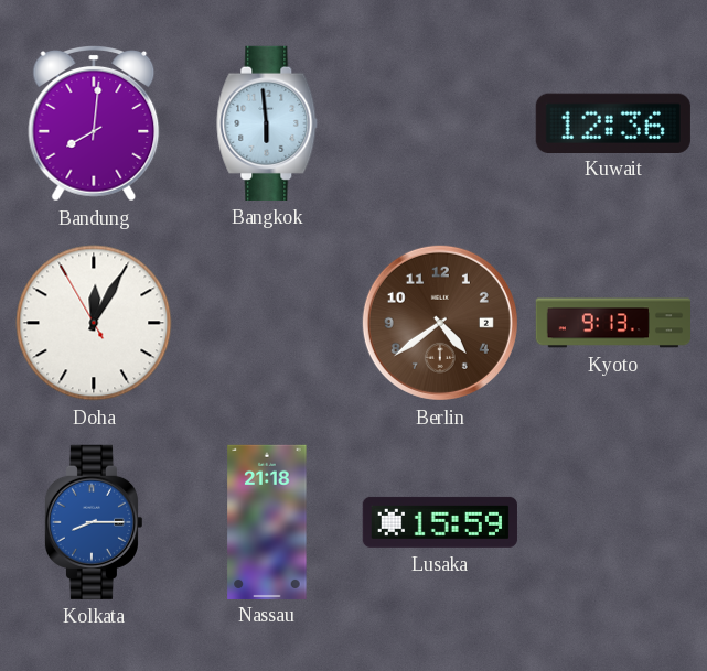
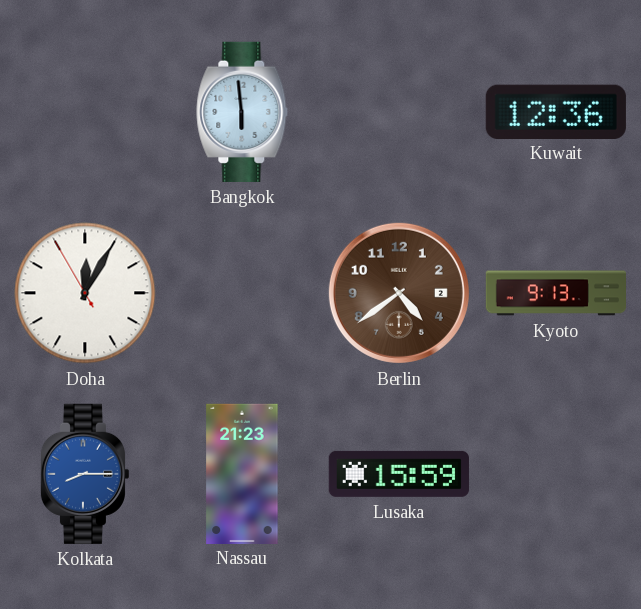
Bandung: 8:01 -> none
Nassau: 21:18 -> 21:23
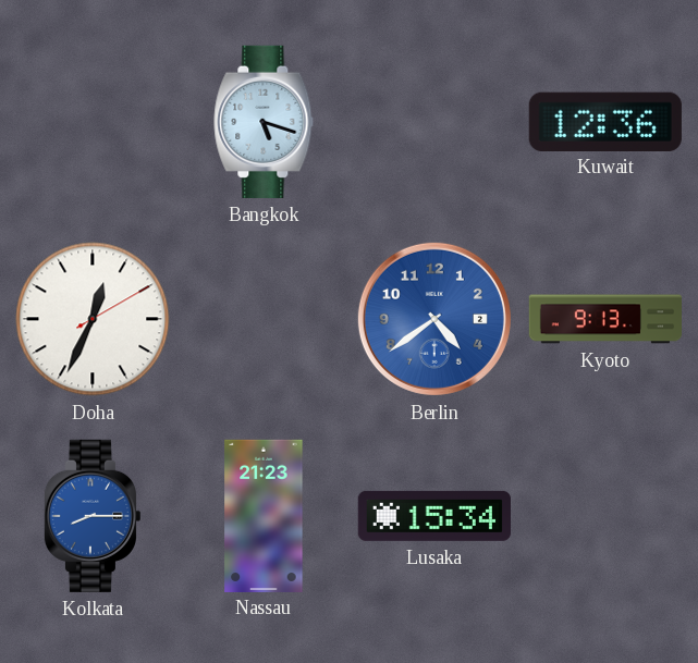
Bangkok: 5:59 -> 5:18
Doha: 12:04 -> 12:34
Berlin dial: brown -> blue
Lusaka: 15:59 -> 15:34
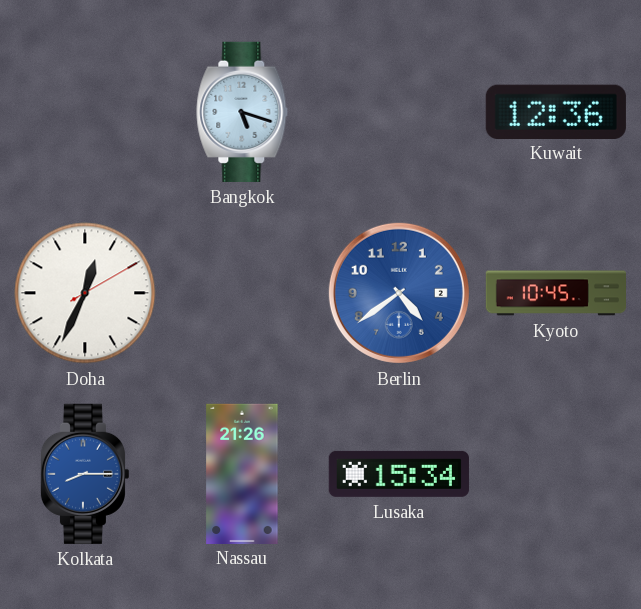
Kyoto: 9:13 -> 10:45
Nassau: 21:23 -> 21:26
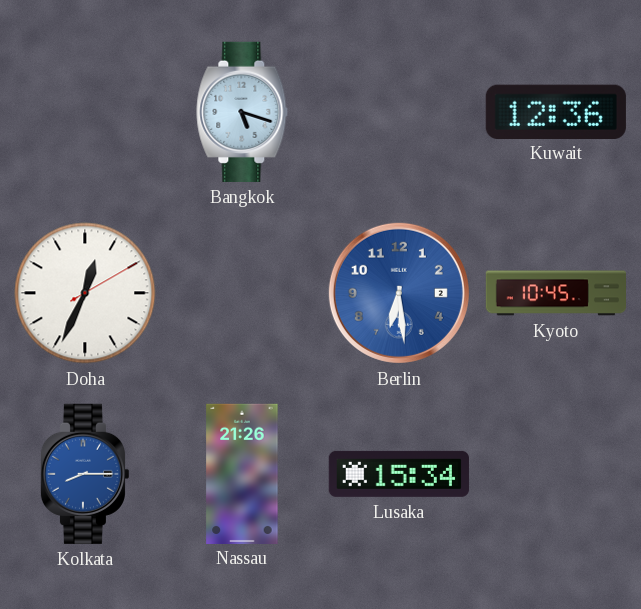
Berlin: 4:39 -> 6:29
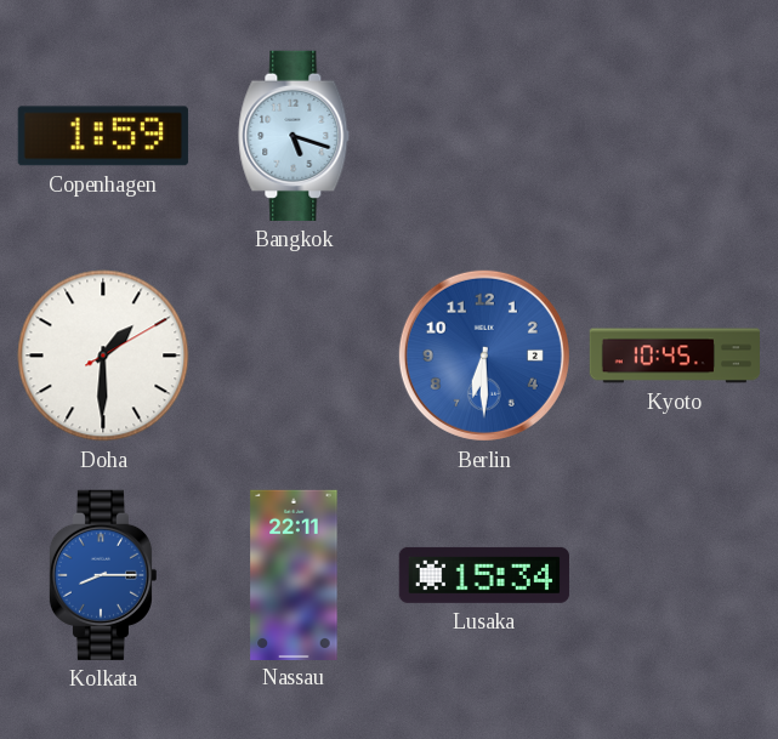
Copenhagen: none -> 1:59
Kuwait: 12:36 -> none
Doha: 12:34 -> 1:30
Berlin: 6:29 -> 6:30
Nassau: 21:26 -> 22:11
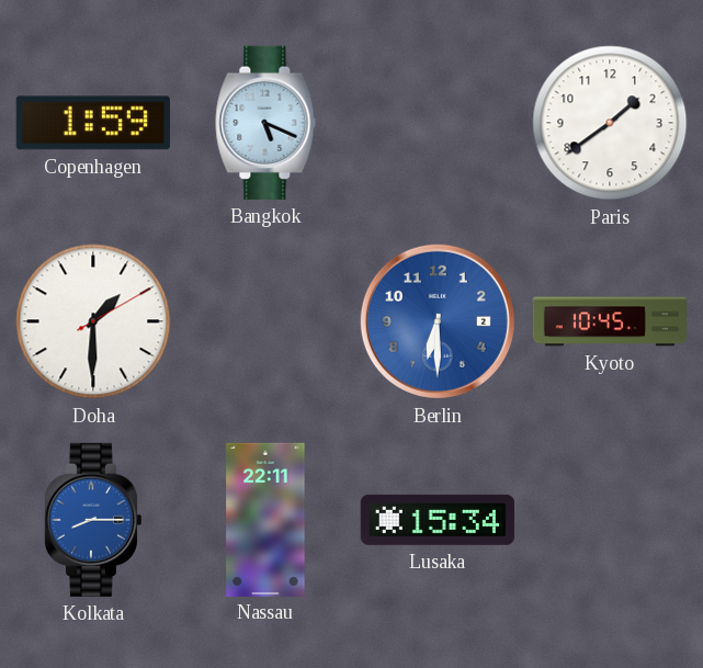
Bangkok: 5:18 -> 5:19
Paris: none -> 1:39
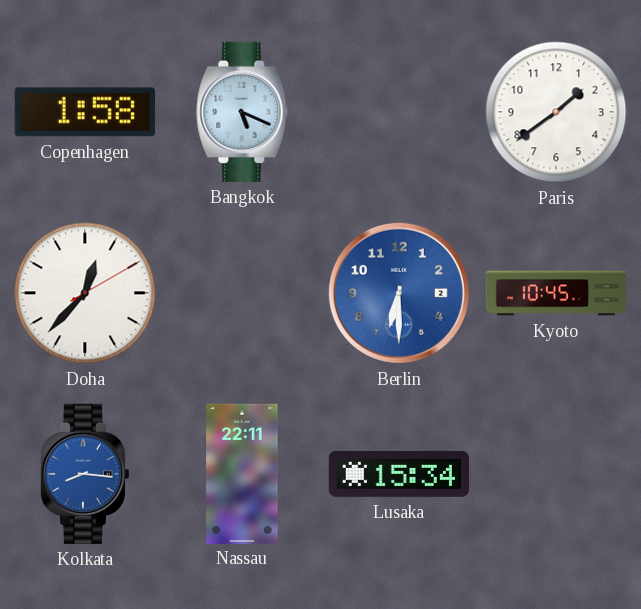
Copenhagen: 1:59 -> 1:58
Doha: 1:30 -> 12:37
Kolkata: 8:15 -> 8:16
